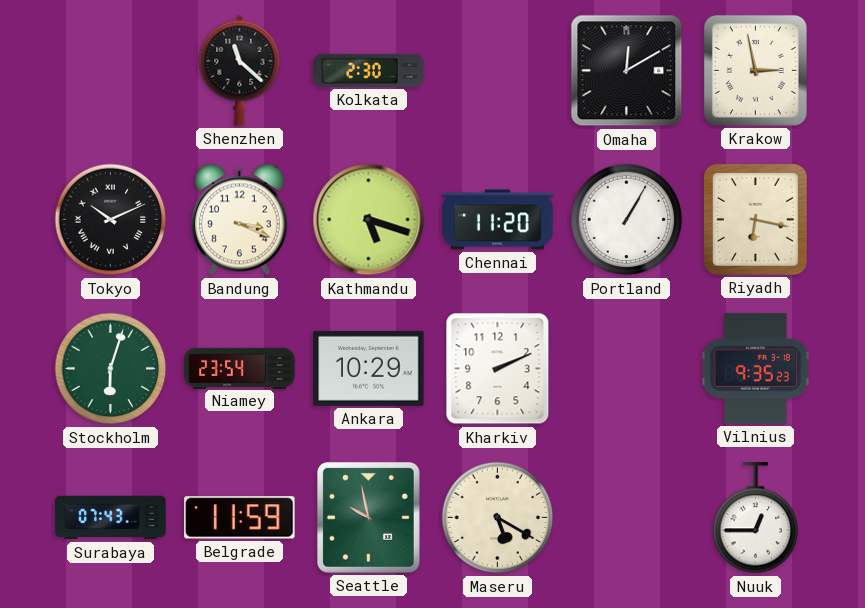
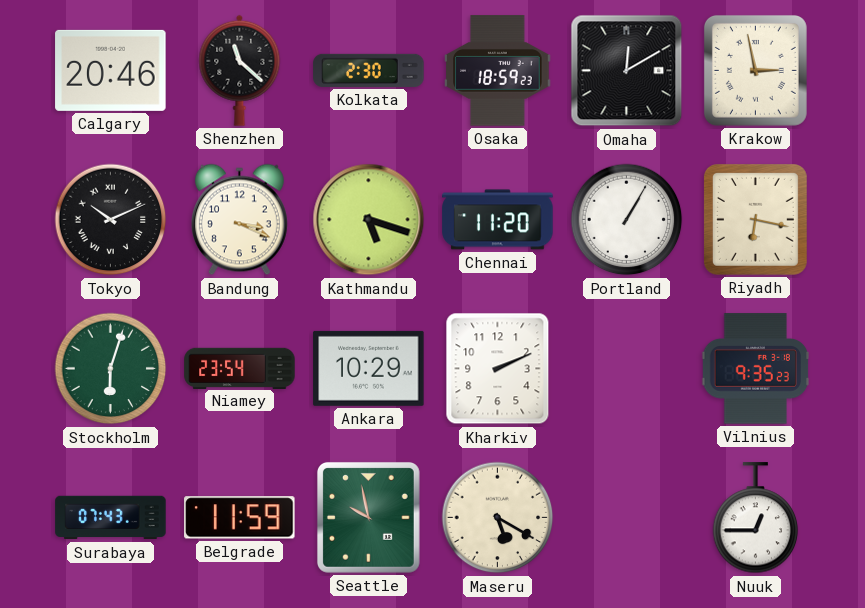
Calgary: none -> 20:46
Osaka: none -> 18:59
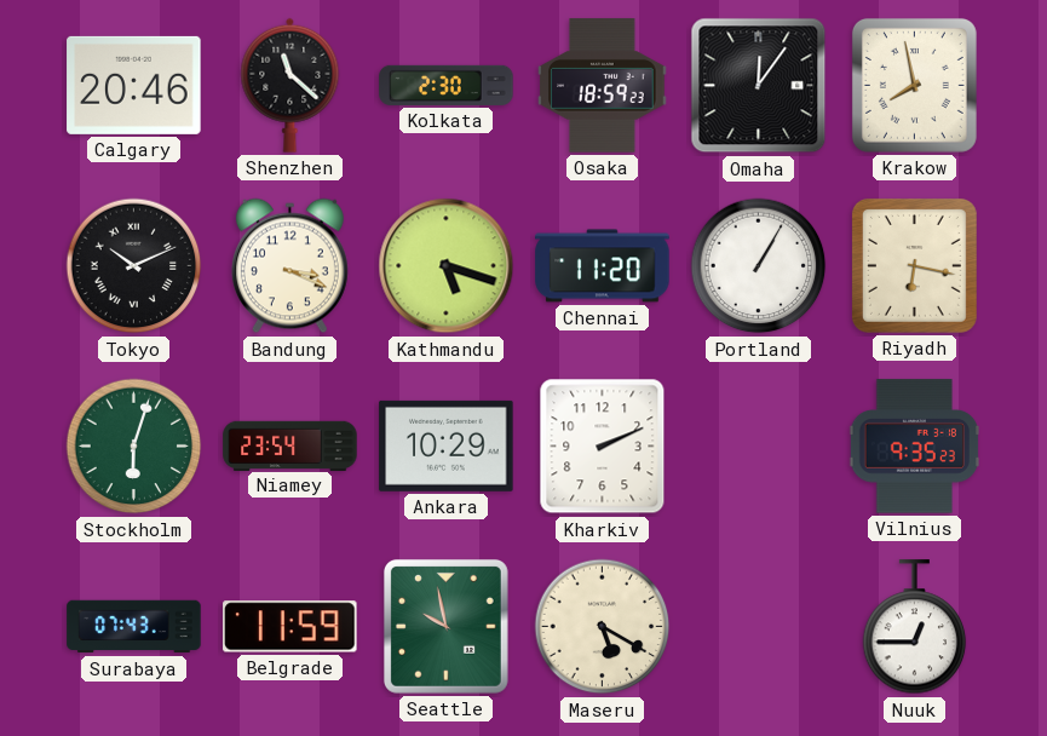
Omaha: 12:10 -> 12:06
Krakow: 2:58 -> 7:58
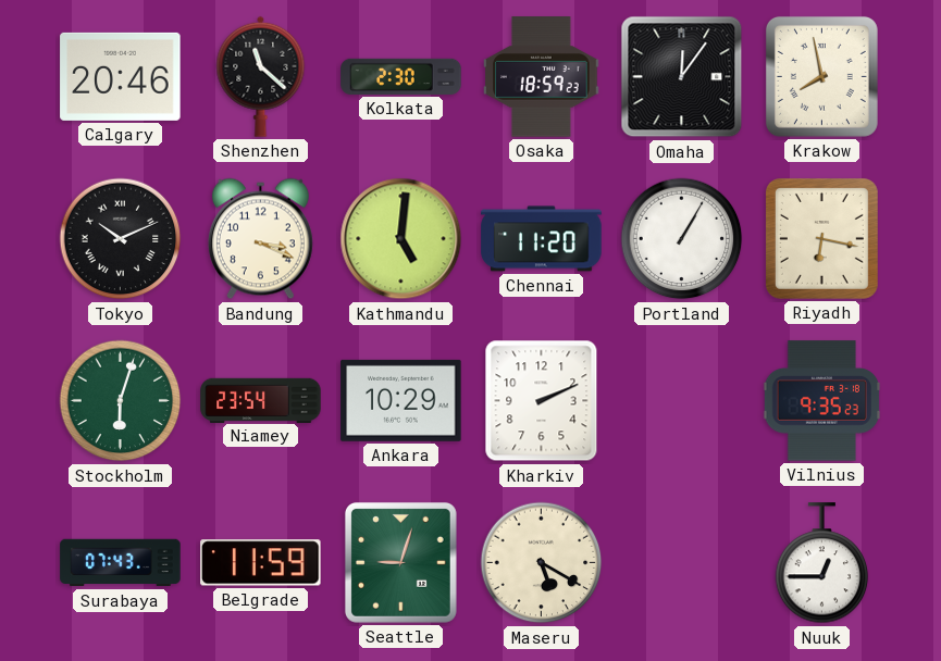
Kathmandu: 5:18 -> 5:01
Seattle: 9:58 -> 9:03
